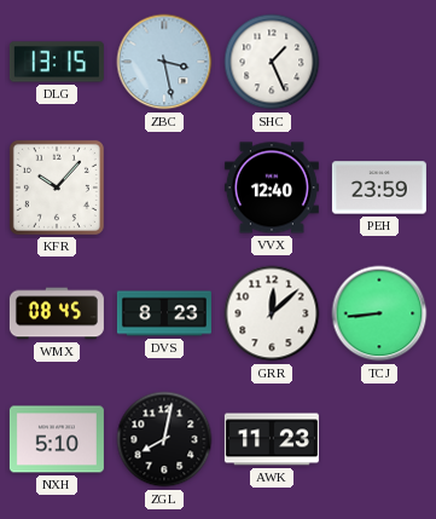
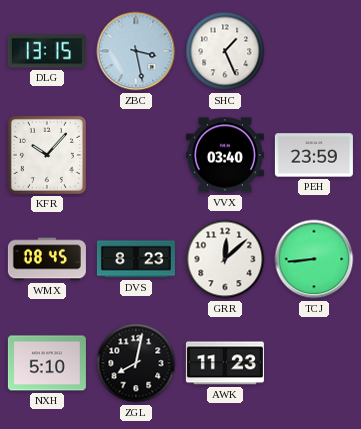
VVX: 12:40 -> 03:40
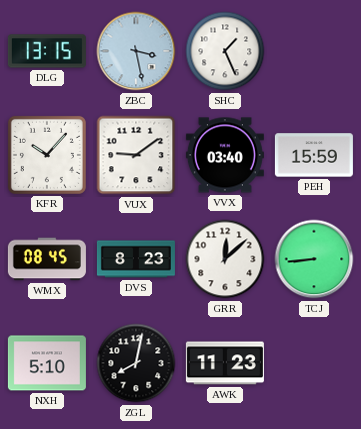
VUX: none -> 9:09
PEH: 23:59 -> 15:59
